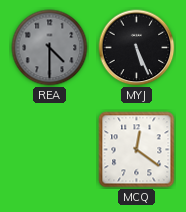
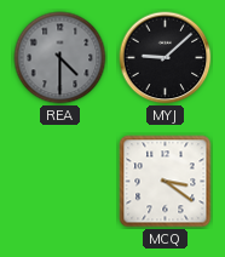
MYJ: 5:26 -> 9:08
MCQ: 12:21 -> 3:21
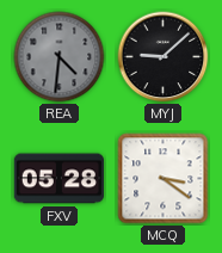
REA: 4:30 -> 4:31
FXV: none -> 05:28
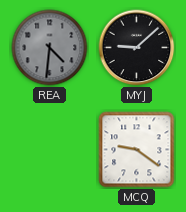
FXV: 05:28 -> none
MCQ: 3:21 -> 9:21
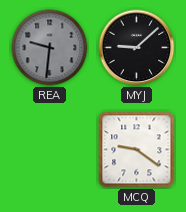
REA: 4:31 -> 9:31
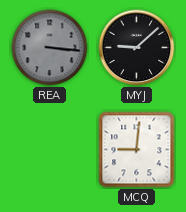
REA: 9:31 -> 3:16
MCQ: 9:21 -> 9:01
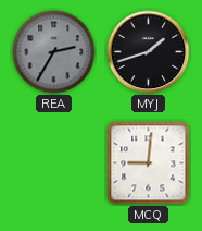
REA: 3:16 -> 2:35
MYJ: 9:08 -> 1:42
